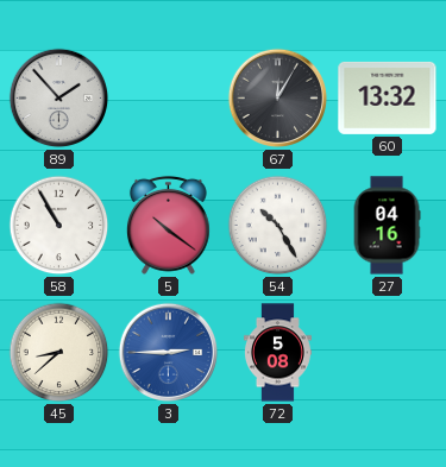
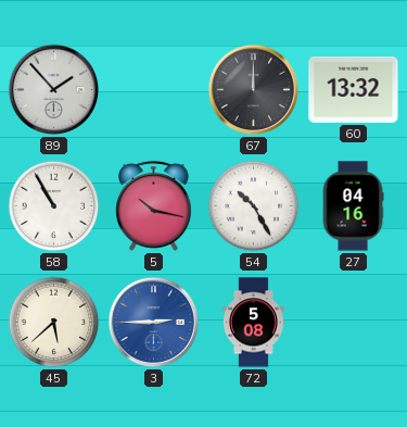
67: 12:05 -> 12:00
5: 10:21 -> 10:17
45: 8:38 -> 5:38
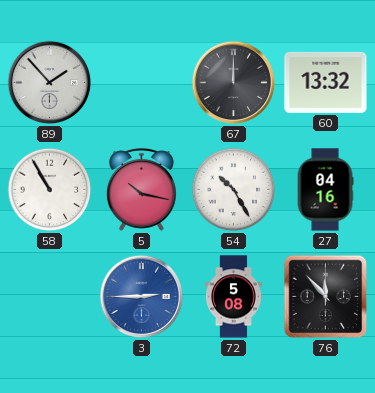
45: 5:38 -> none
76: none -> 11:53
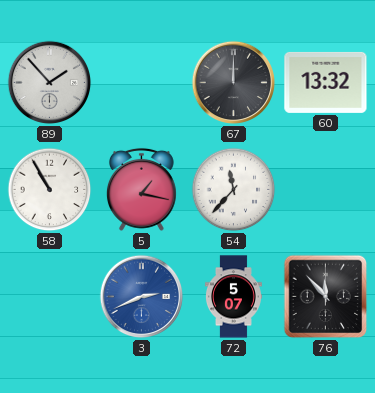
5: 10:17 -> 1:17
54: 10:25 -> 11:37
27: 04:16 -> none
3: 2:45 -> 2:41
72: 5:08 -> 5:07
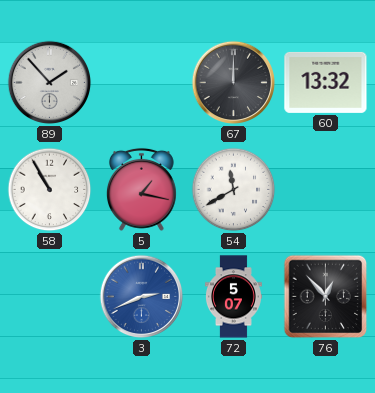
54: 11:37 -> 11:40
76: 11:53 -> 12:53
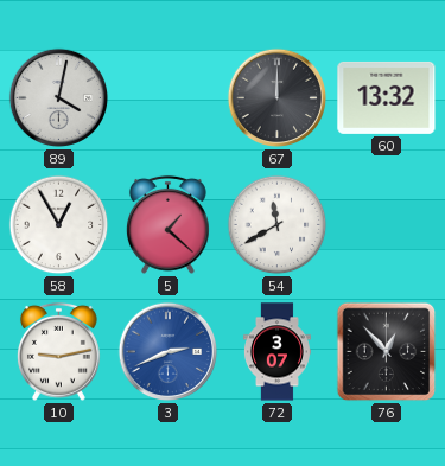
89: 1:53 -> 4:02
58: 10:55 -> 12:55
5: 1:17 -> 1:22
10: none -> 9:13
72: 5:07 -> 3:07
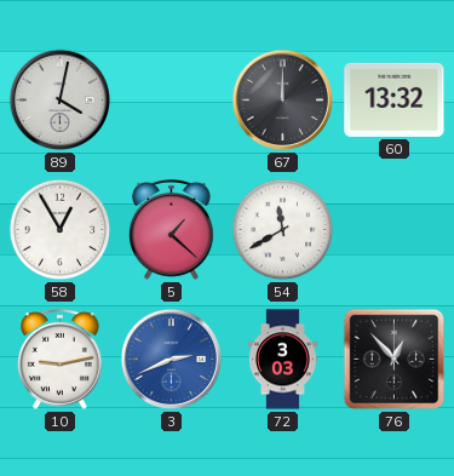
72: 3:07 -> 3:03
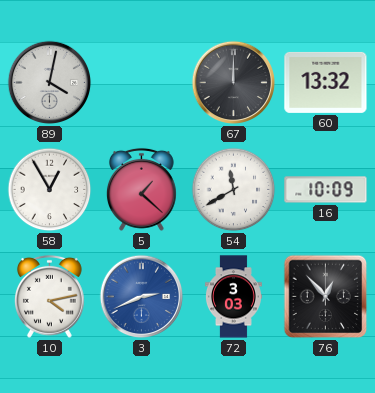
16: none -> 10:09
10: 9:13 -> 4:13
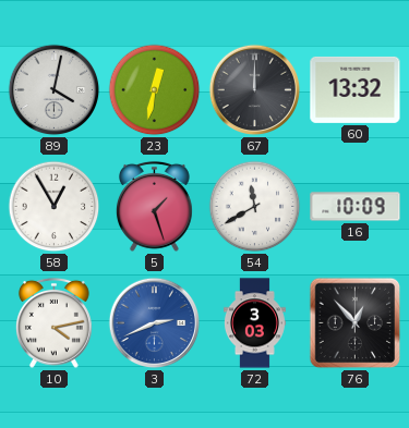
23: none -> 12:32
5: 1:22 -> 1:27
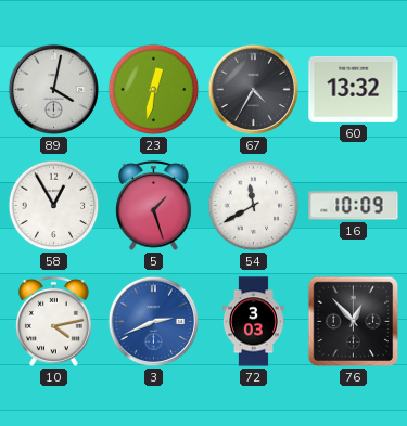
67: 12:00 -> 4:35
